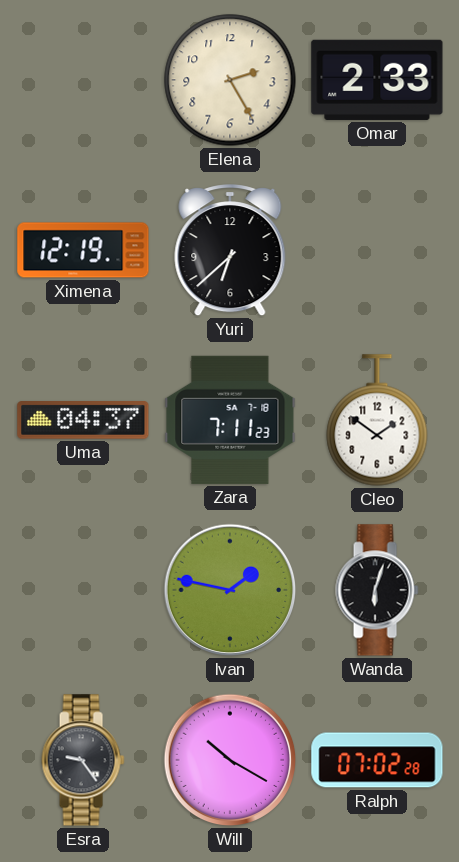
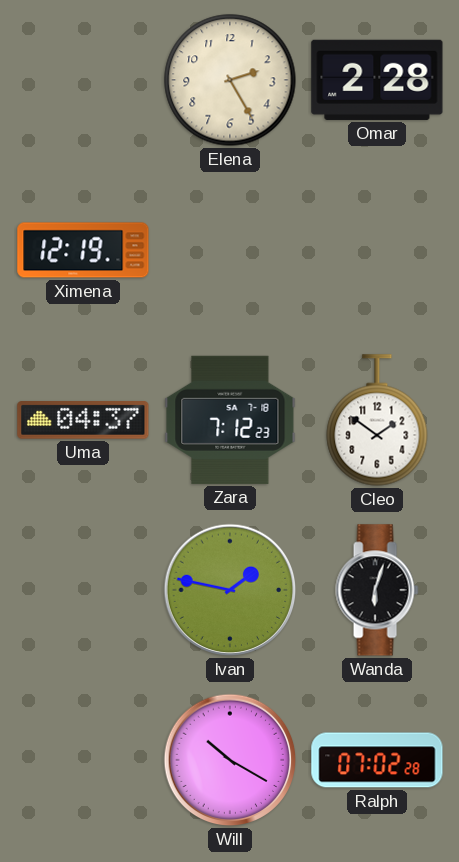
Omar: 2:33 -> 2:28
Yuri: 6:38 -> none
Zara: 7:11 -> 7:12
Esra: 9:24 -> none
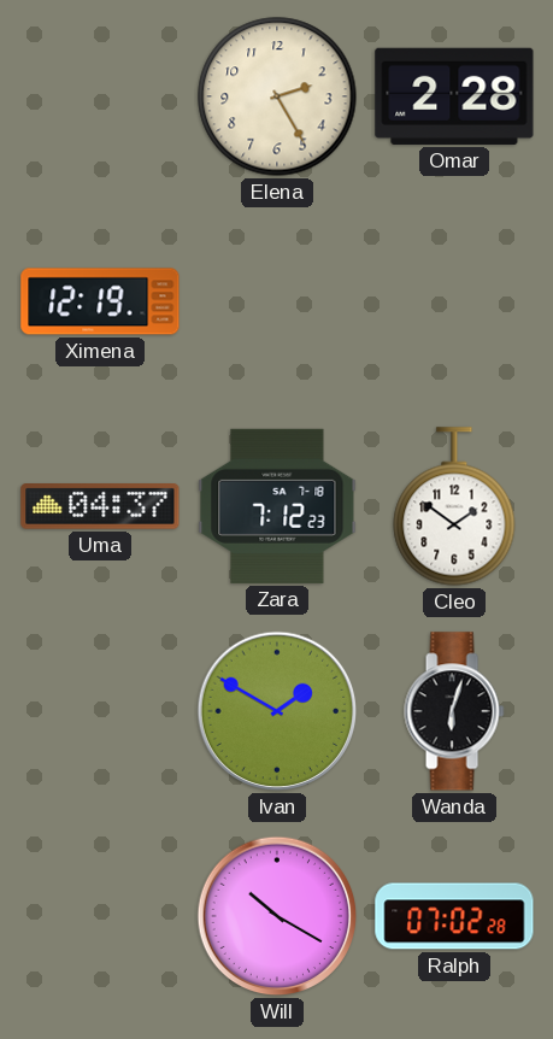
Ivan: 1:47 -> 1:50
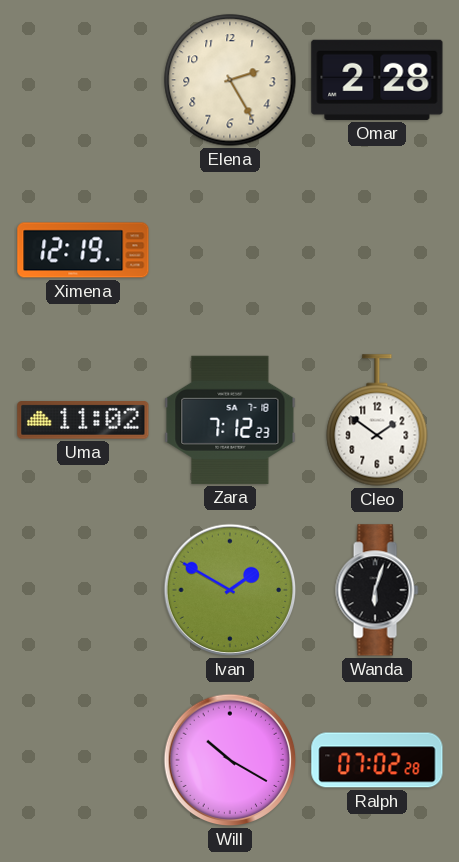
Uma: 04:37 -> 11:02
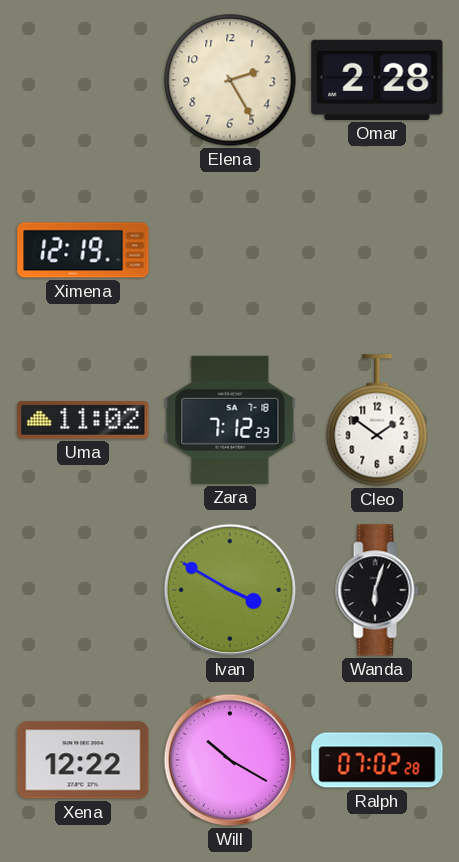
Ivan: 1:50 -> 3:50
Xena: none -> 12:22
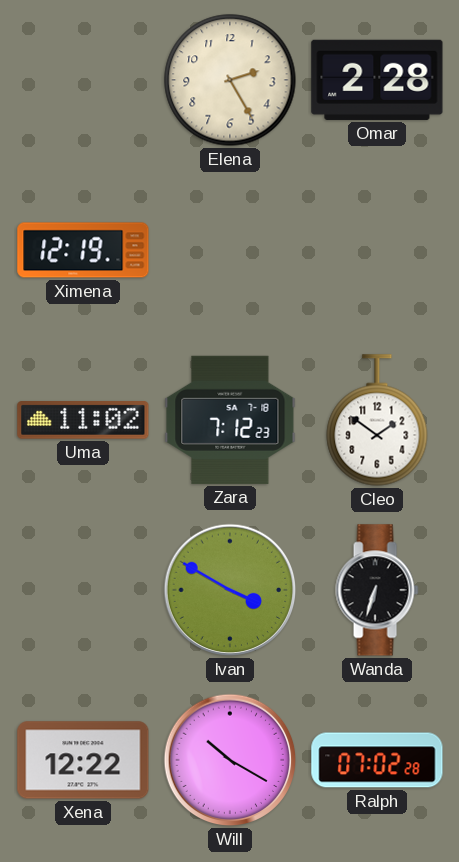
Wanda: 6:03 -> 6:33
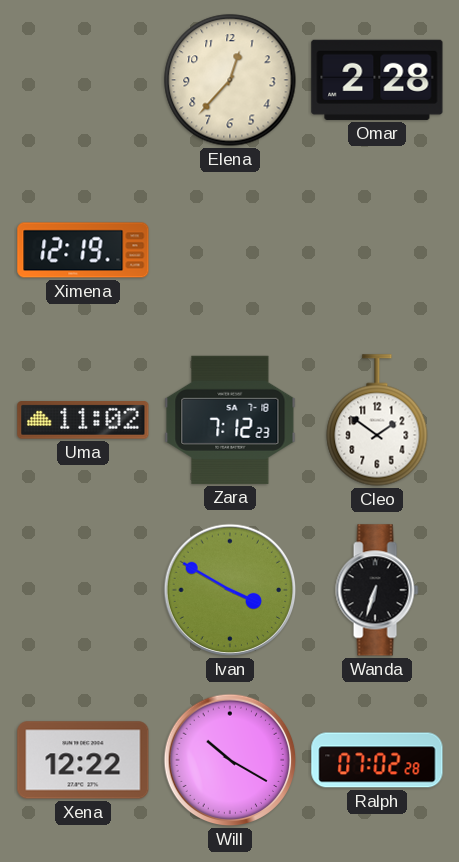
Elena: 2:25 -> 12:37
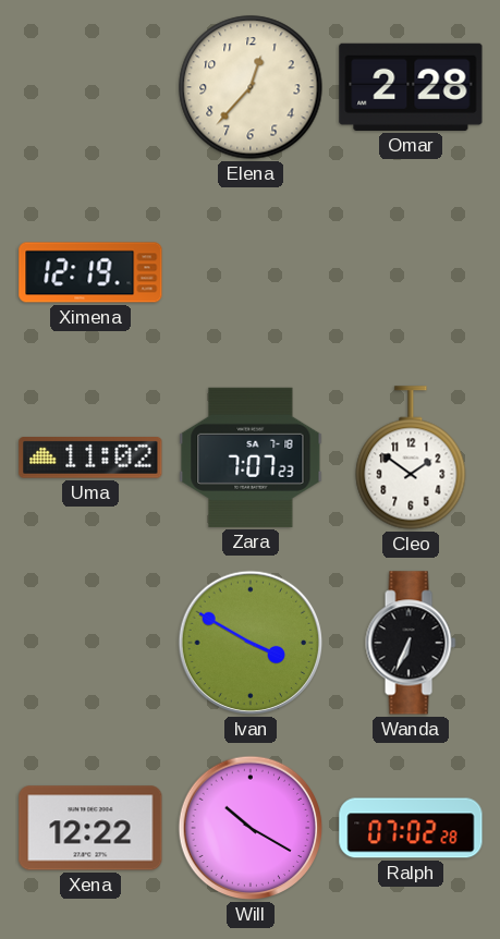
Zara: 7:12 -> 7:07
Wanda: 6:33 -> 6:34
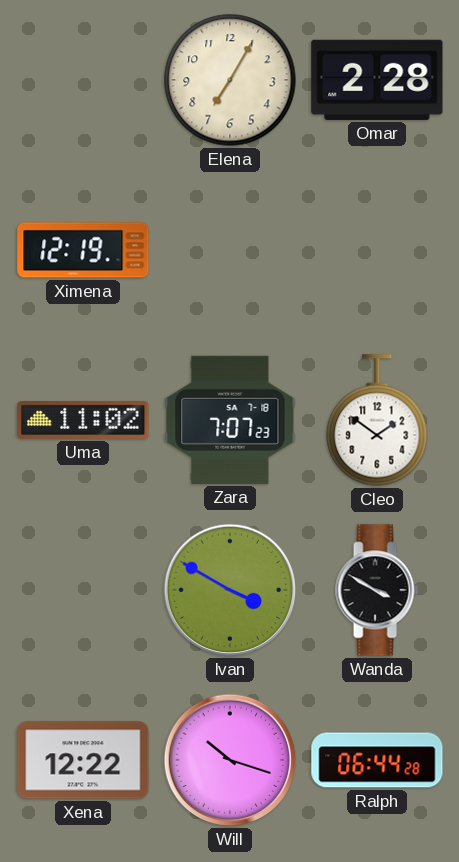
Elena: 12:37 -> 7:05
Wanda: 6:34 -> 3:50
Will: 10:20 -> 10:18
Ralph: 07:02 -> 06:44
